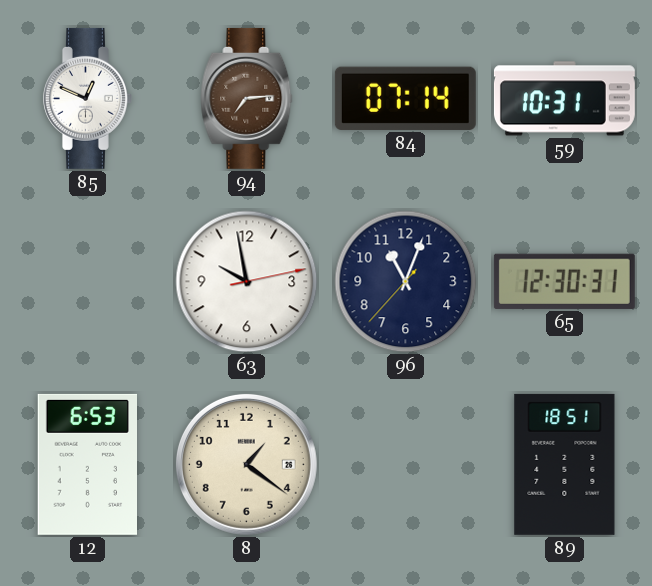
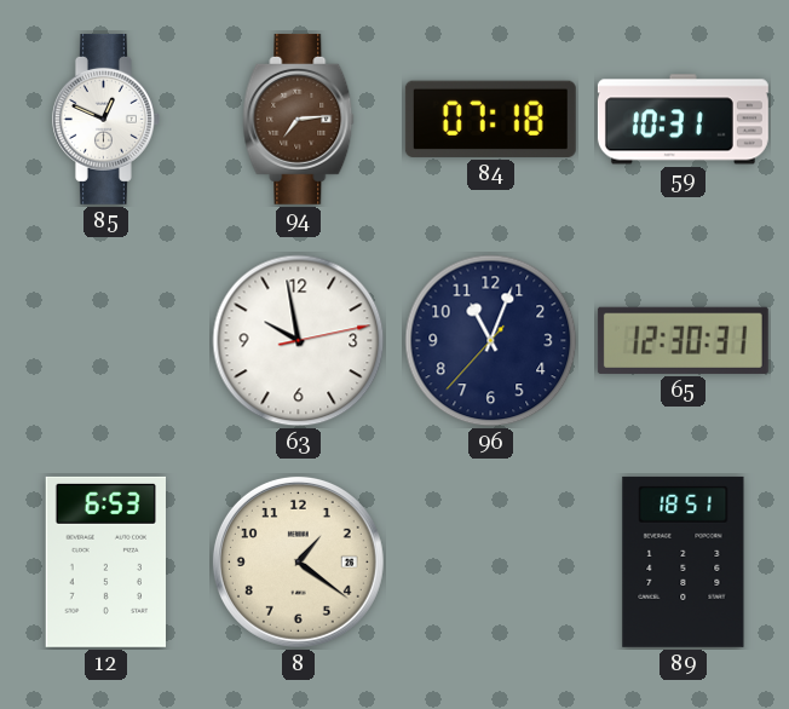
84: 07:14 -> 07:18
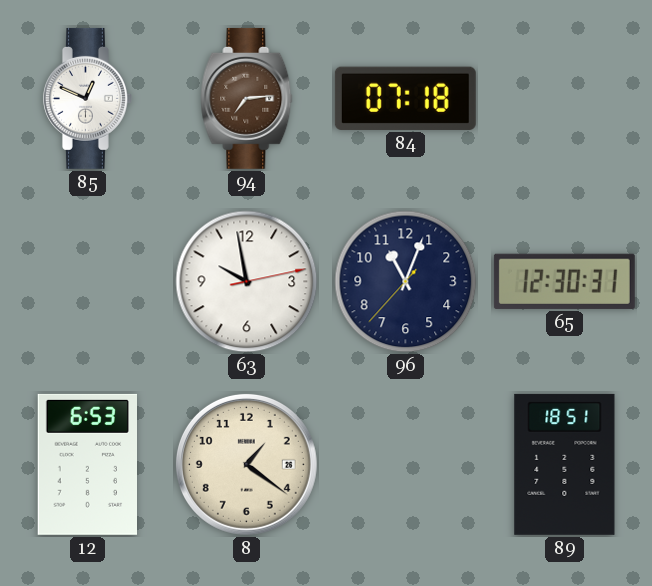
59: 10:31 -> none
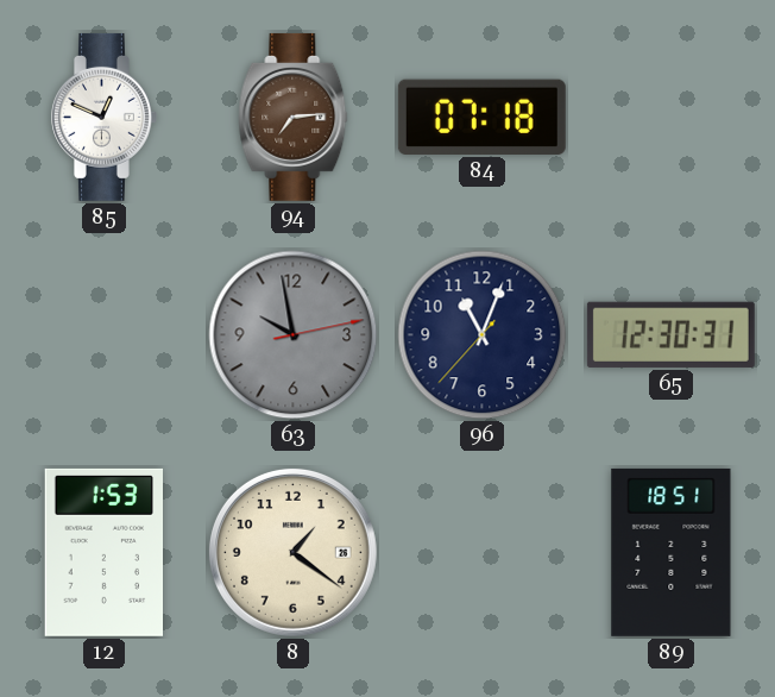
63 dial: white -> grey
12: 6:53 -> 1:53
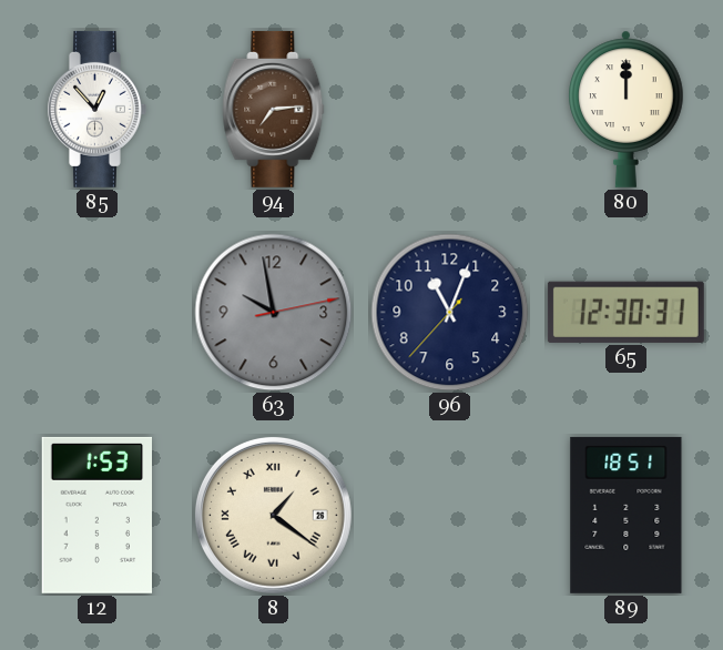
85: 12:49 -> 12:53
84: 07:18 -> none
80: none -> 12:00
8 numerals: Arabic -> Roman
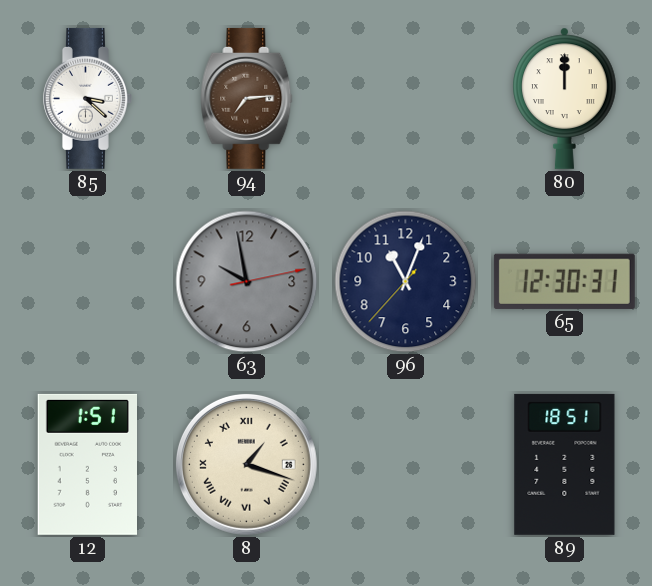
85: 12:53 -> 3:22
12: 1:53 -> 1:51
8: 1:21 -> 1:18
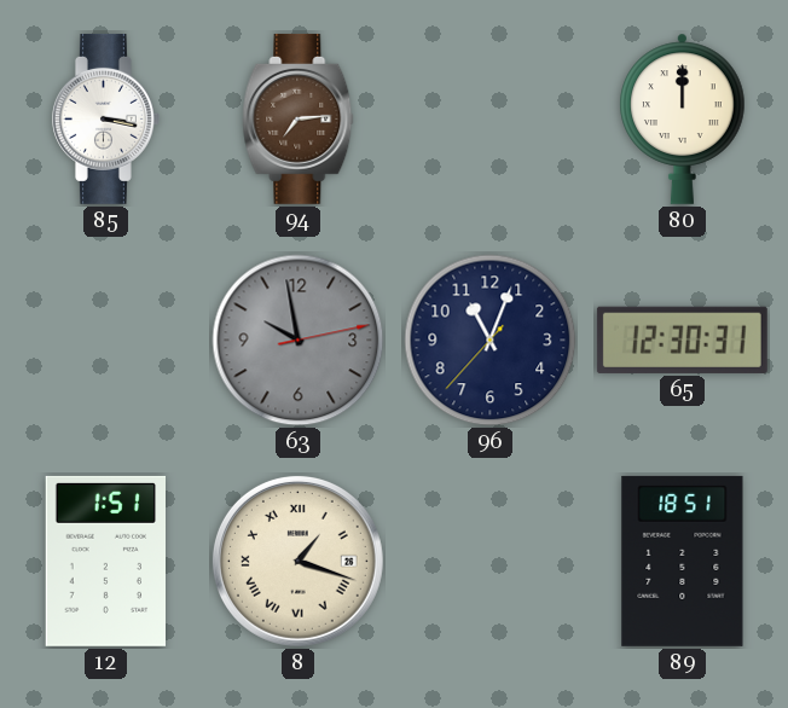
85: 3:22 -> 3:17
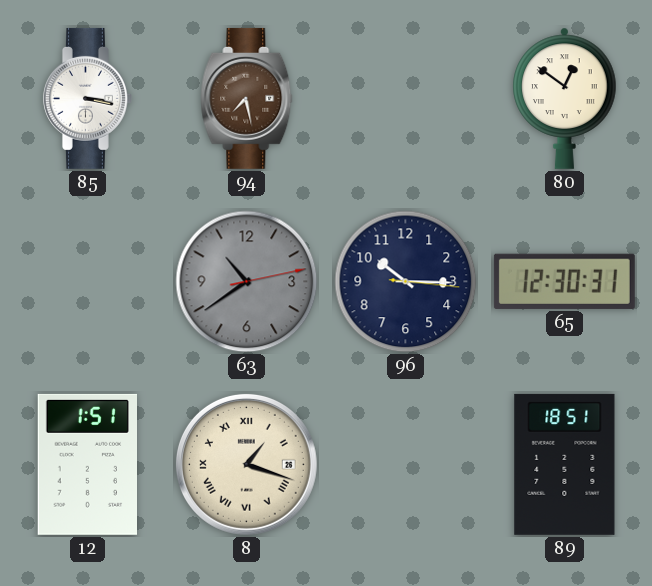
94: 7:14 -> 7:28
80: 12:00 -> 12:51
63: 9:58 -> 10:39
96: 11:03 -> 10:15
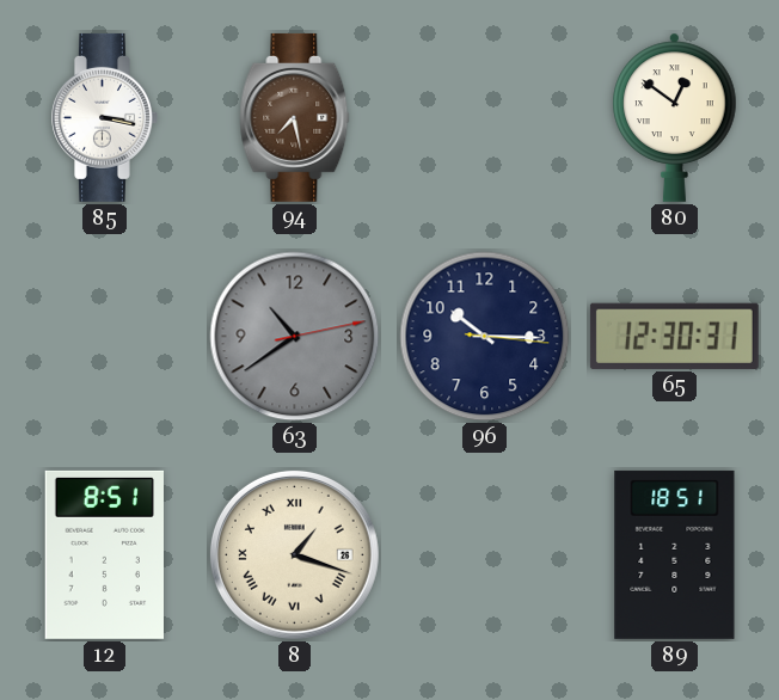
12: 1:51 -> 8:51
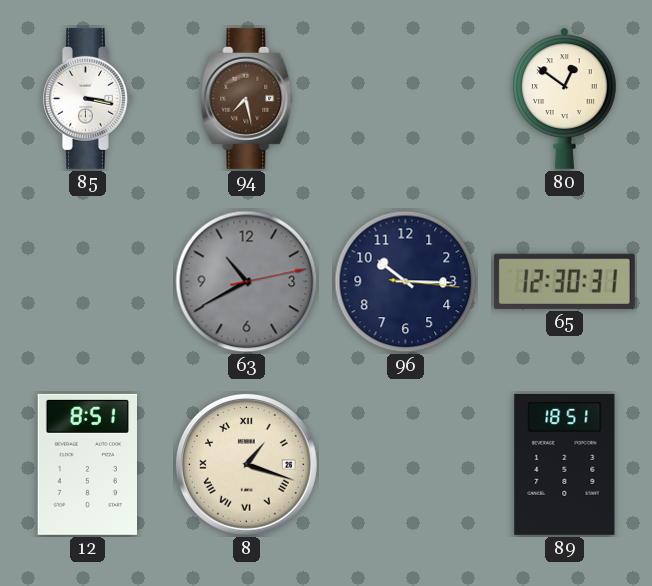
63: 10:39 -> 10:40
